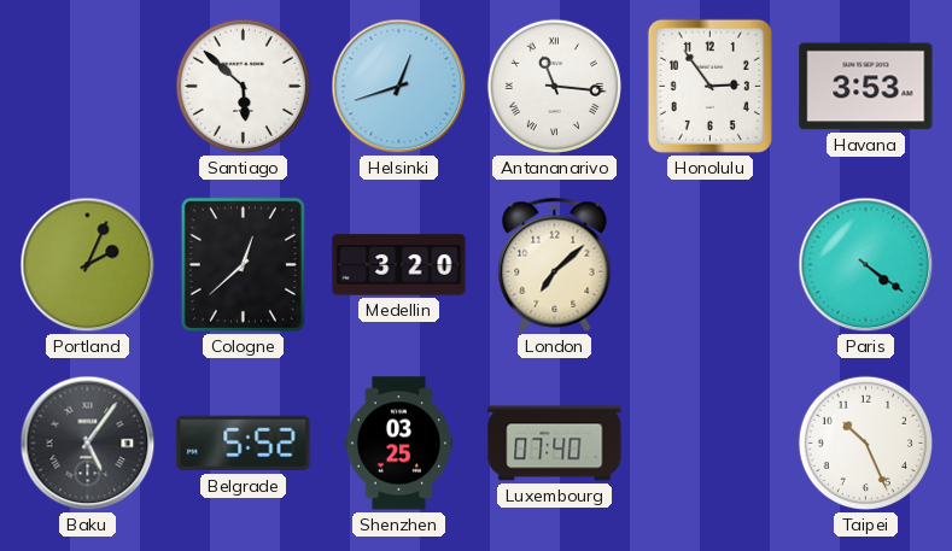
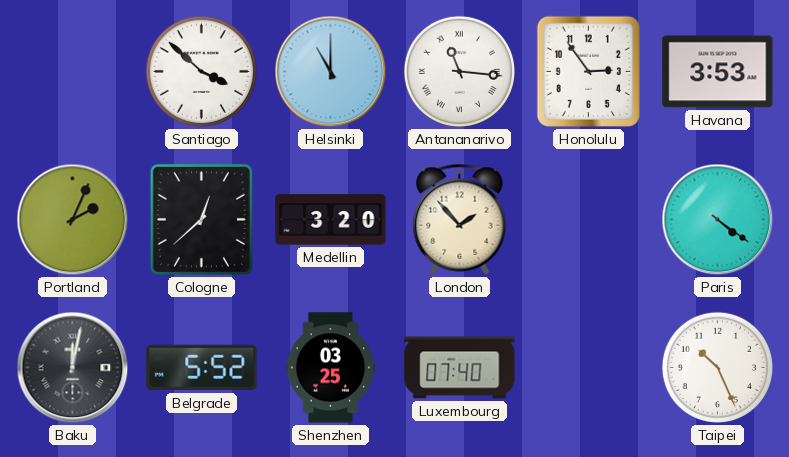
Santiago: 5:52 -> 3:52
Helsinki: 12:42 -> 11:00
London: 7:08 -> 1:53
Baku: 5:06 -> 12:02
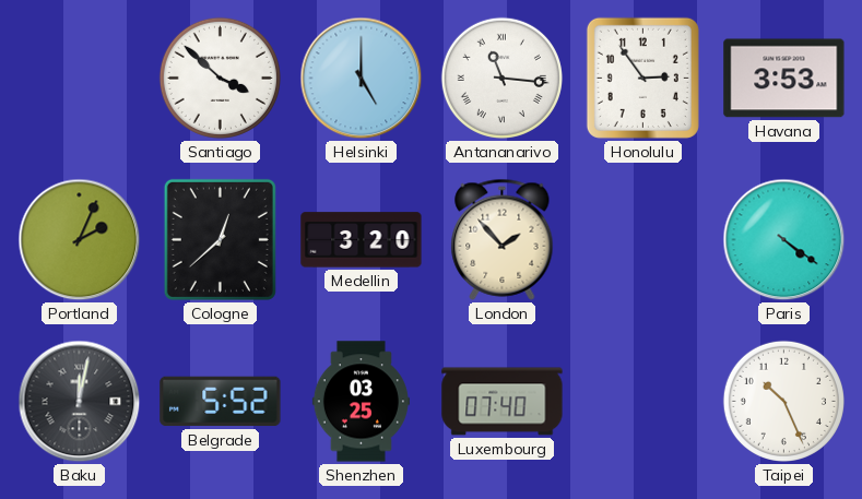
Helsinki: 11:00 -> 5:00
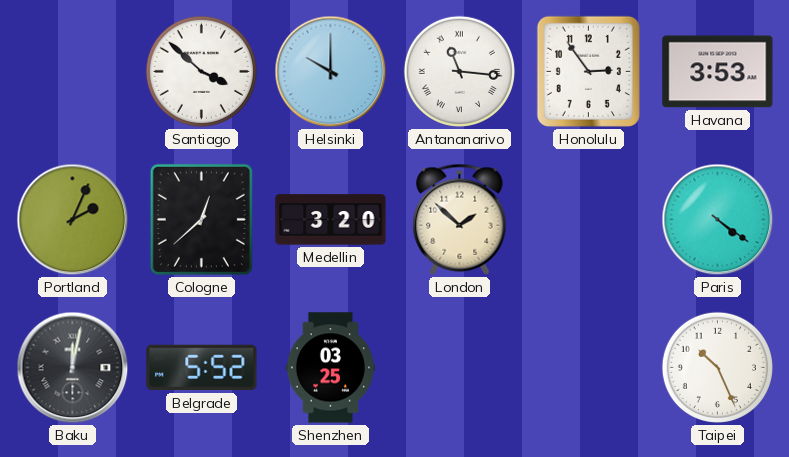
Helsinki: 5:00 -> 10:00
London: 1:53 -> 1:52
Luxembourg: 07:40 -> none
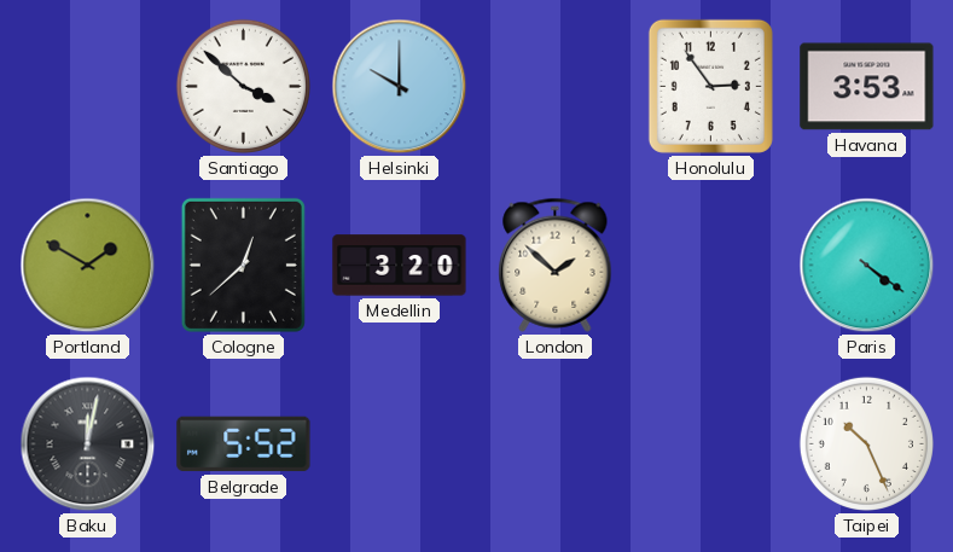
Antananarivo: 11:16 -> none
Portland: 2:04 -> 1:50
Shenzhen: 03:25 -> none
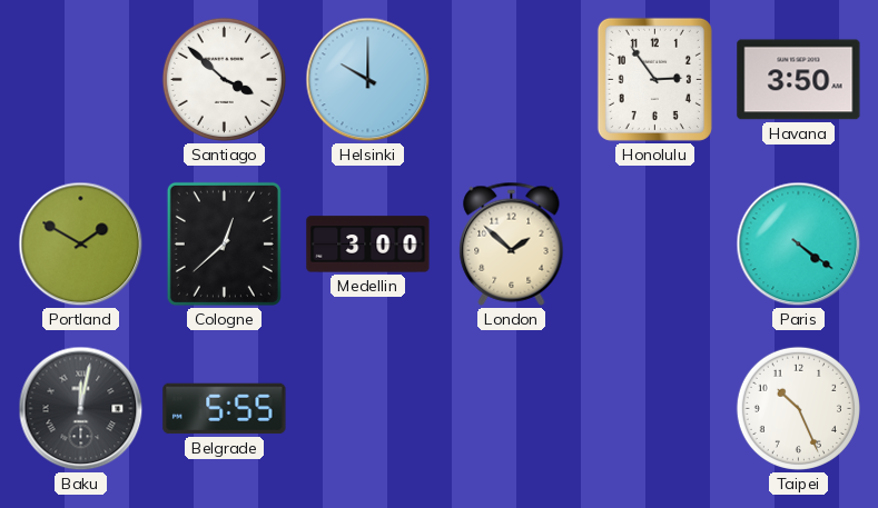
Havana: 3:53 -> 3:50
Medellin: 3:20 -> 3:00
Belgrade: 5:52 -> 5:55
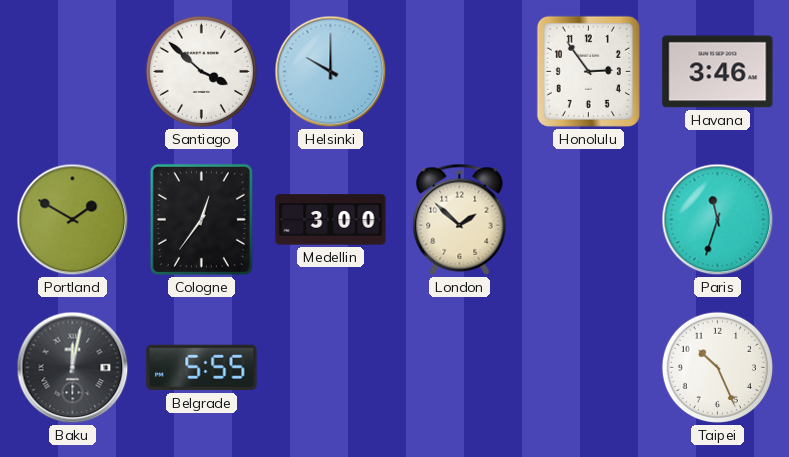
Havana: 3:50 -> 3:46
Cologne: 12:38 -> 12:36
Paris: 4:21 -> 11:33
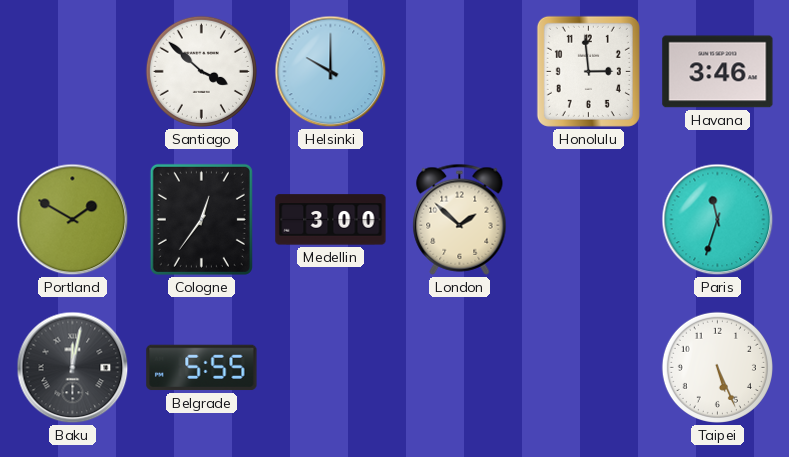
Honolulu: 2:54 -> 2:59
Taipei: 10:26 -> 5:26
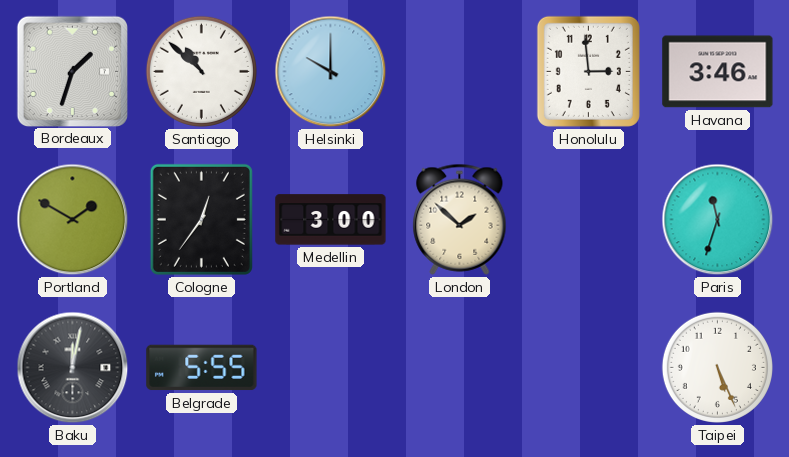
Bordeaux: none -> 1:33
Santiago: 3:52 -> 10:52
